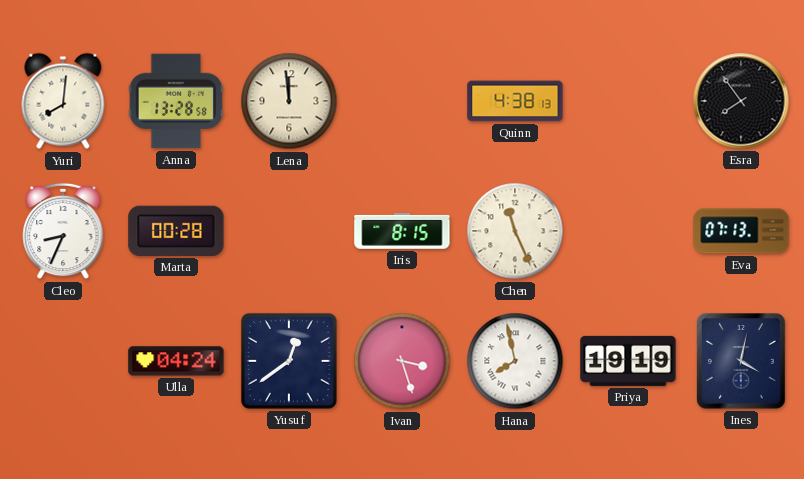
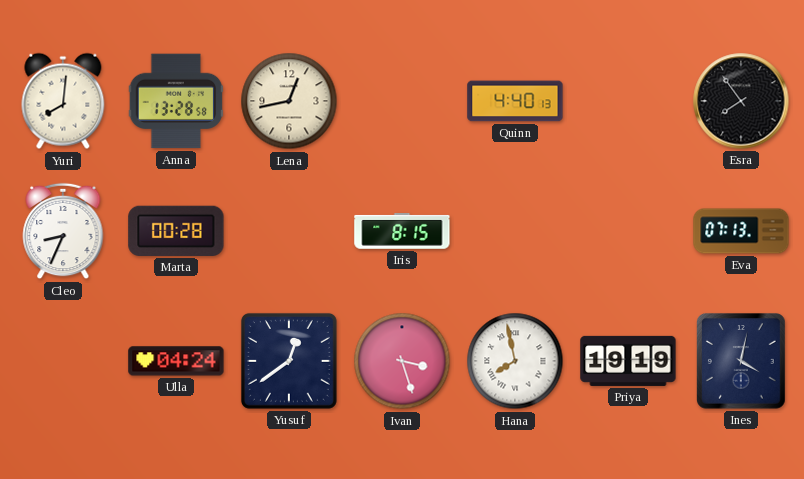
Lena: 11:59 -> 12:43
Quinn: 4:38 -> 4:40
Chen: 11:26 -> none
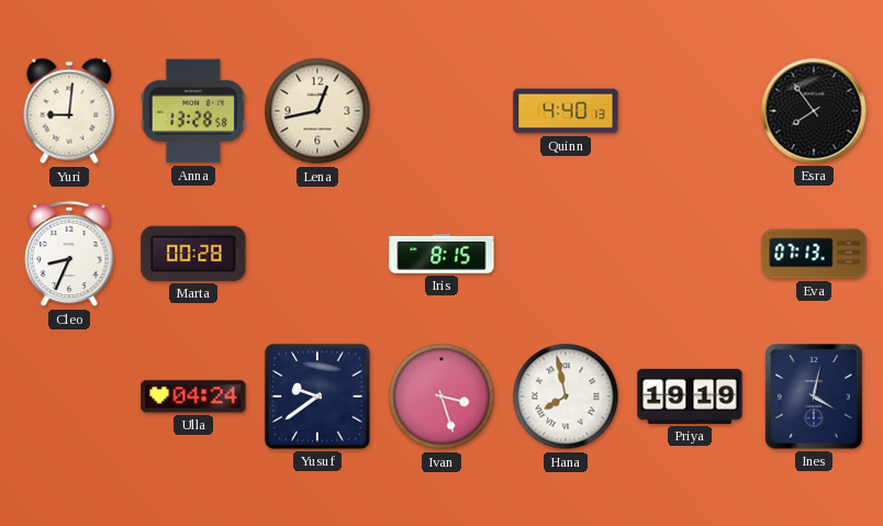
Yuri: 8:01 -> 9:01
Yusuf: 12:39 -> 9:39
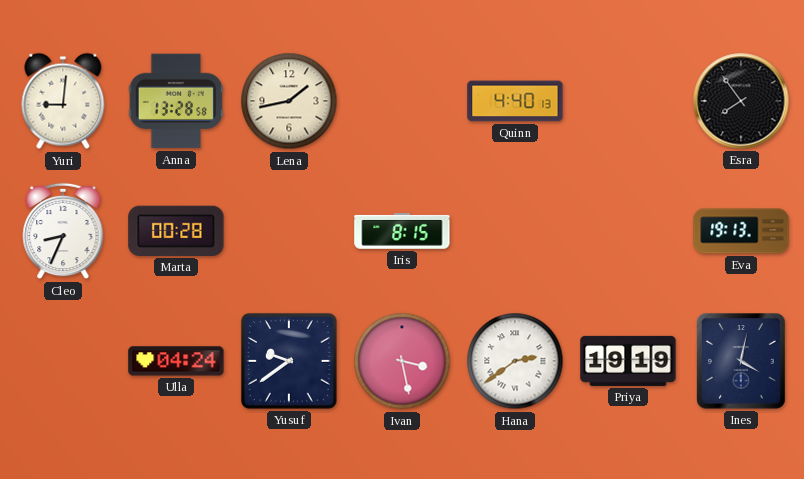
Lena: 12:43 -> 1:43
Eva: 07:13 -> 19:13
Ivan: 3:27 -> 3:28
Hana: 7:58 -> 2:39
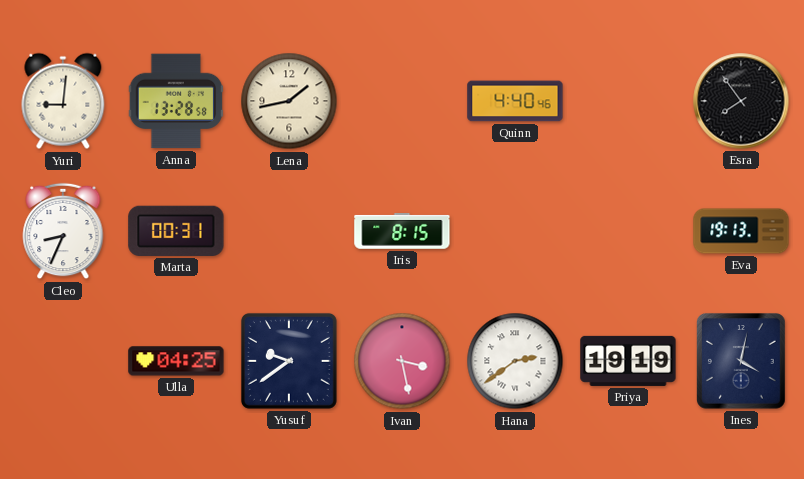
Quinn: 4:40:13 -> 4:40:46
Marta: 00:28 -> 00:31
Ulla: 04:24 -> 04:25
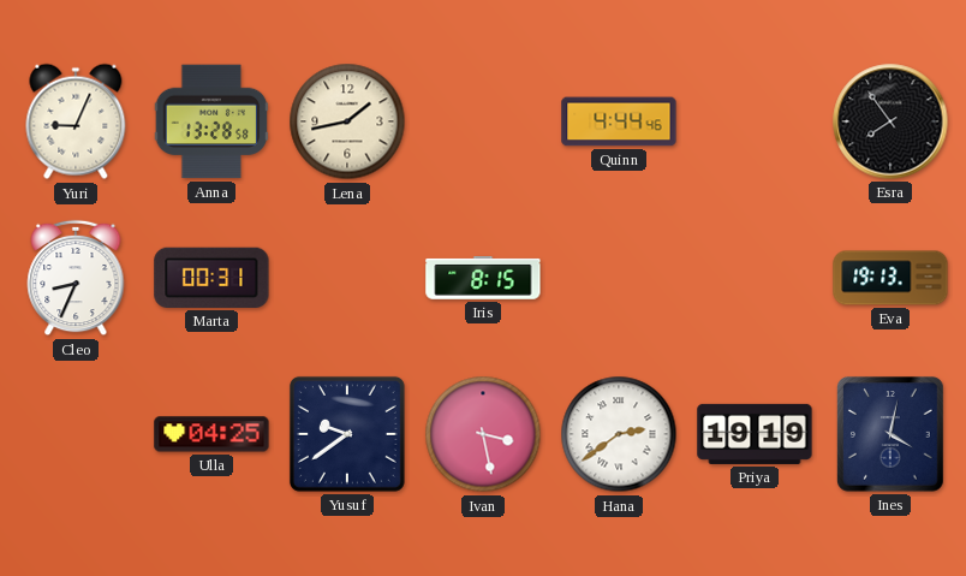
Yuri: 9:01 -> 9:04
Quinn: 4:40 -> 4:44
